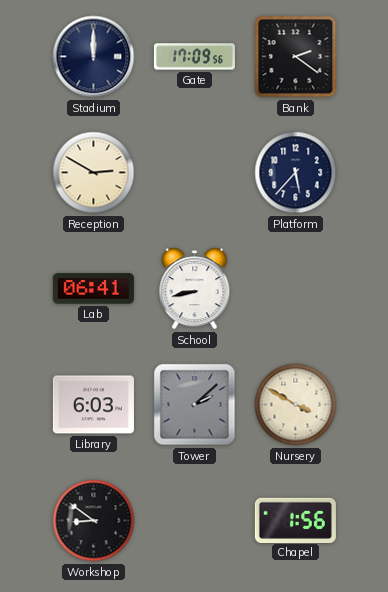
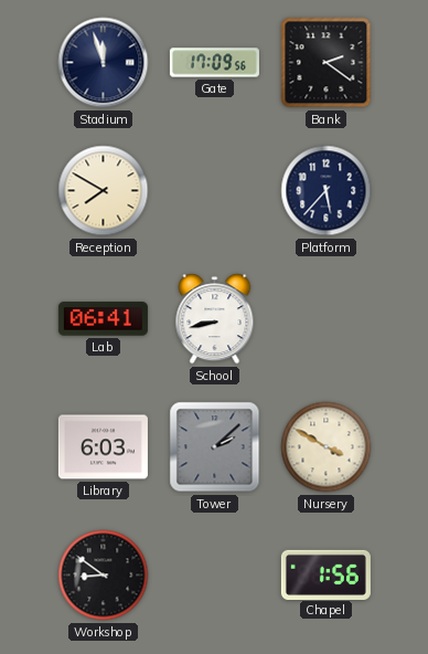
Stadium: 12:00 -> 11:57
Reception: 2:50 -> 7:50
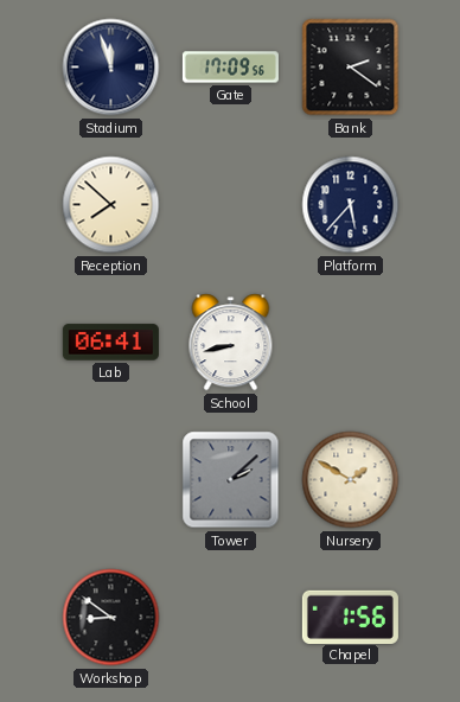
Reception: 7:50 -> 7:52
Library: 6:03 -> none
Nursery: 3:50 -> 1:50
